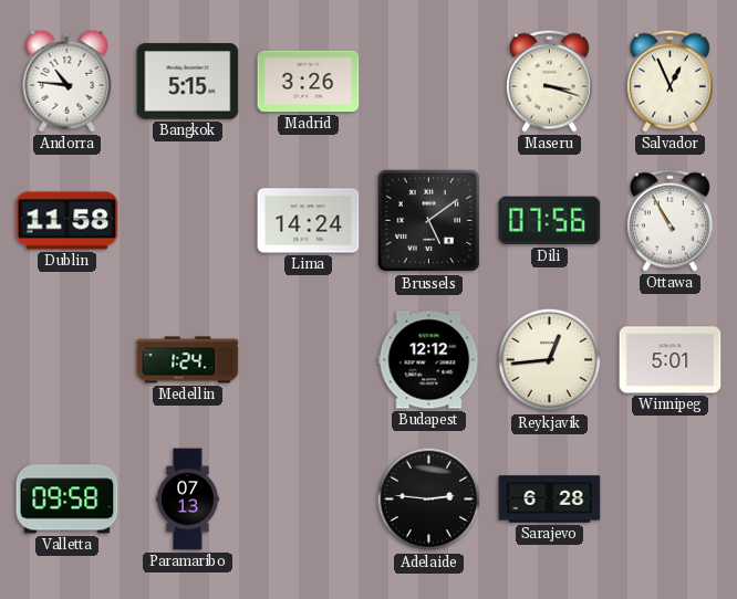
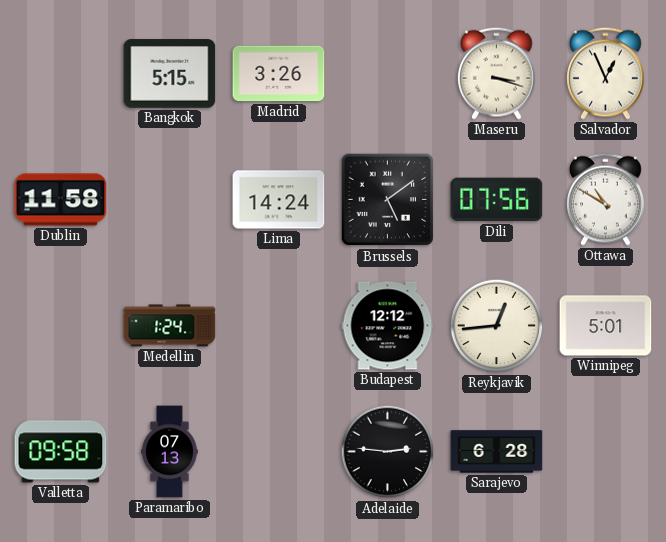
Andorra: 10:46 -> none
Ottawa: 10:55 -> 10:50
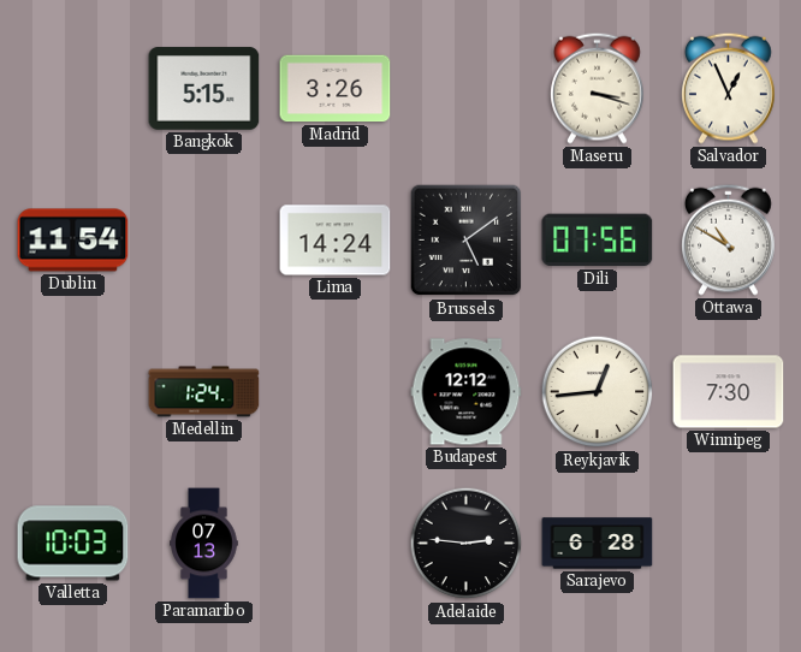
Dublin: 11:58 -> 11:54
Winnipeg: 5:01 -> 7:30
Valletta: 09:58 -> 10:03
